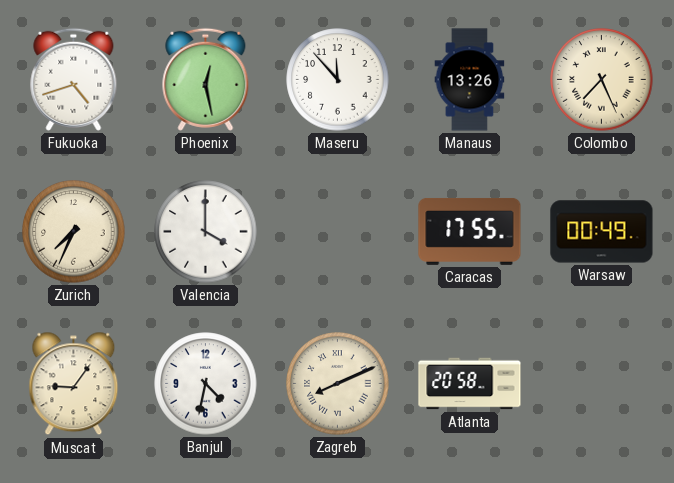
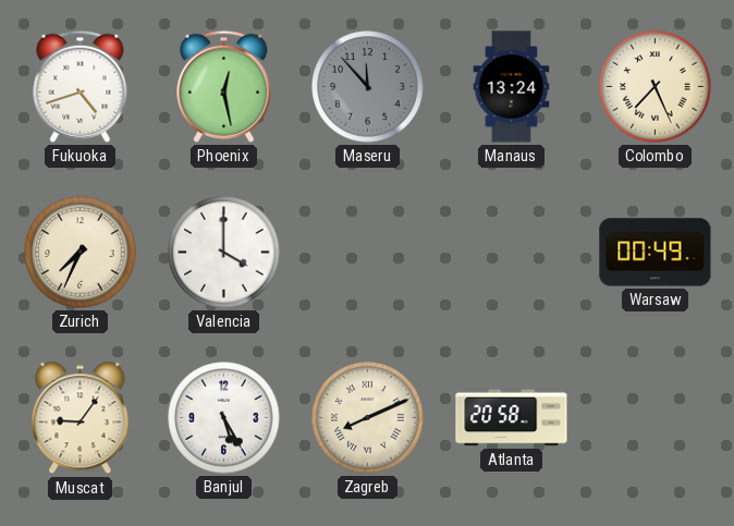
Maseru dial: white -> grey
Manaus: 13:26 -> 13:24
Caracas: 17:55 -> none
Banjul: 4:32 -> 5:25
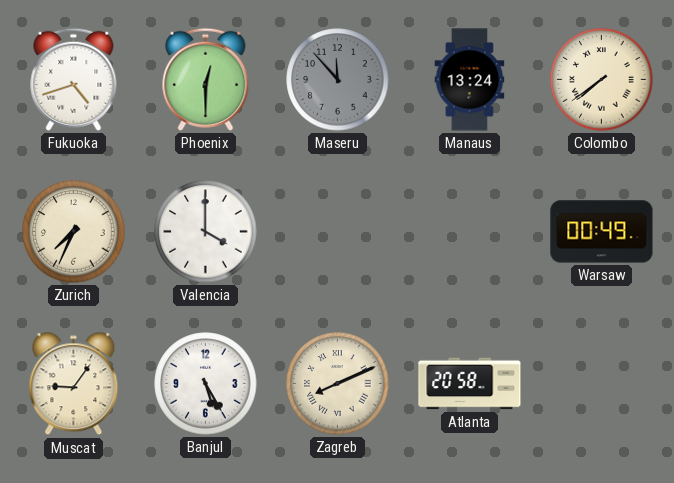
Phoenix: 12:28 -> 12:30
Colombo: 7:26 -> 7:39
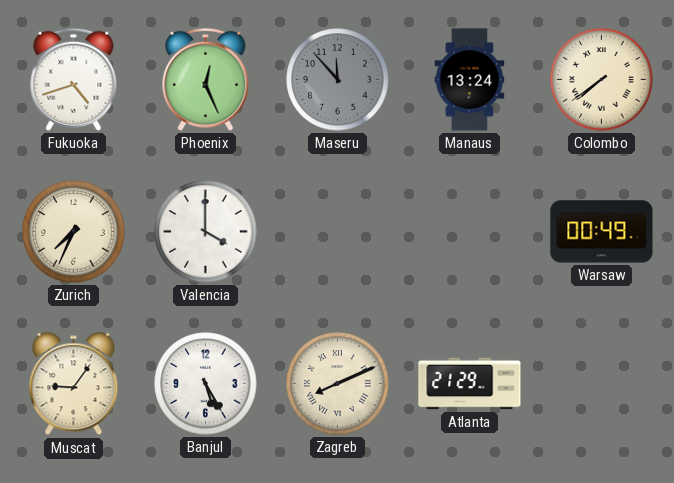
Phoenix: 12:30 -> 12:26
Atlanta: 20:58 -> 21:29
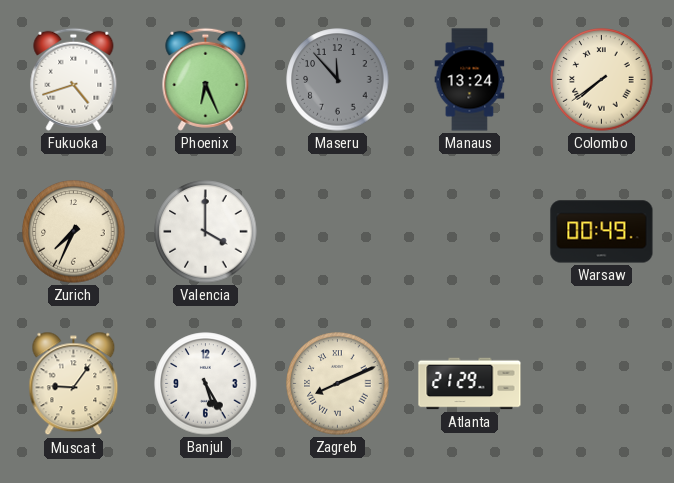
Phoenix: 12:26 -> 6:26
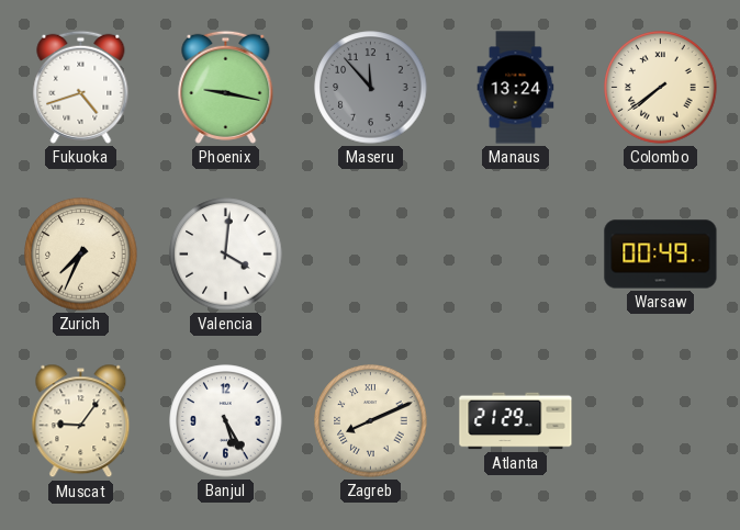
Phoenix: 6:26 -> 9:17
Valencia: 4:00 -> 4:01
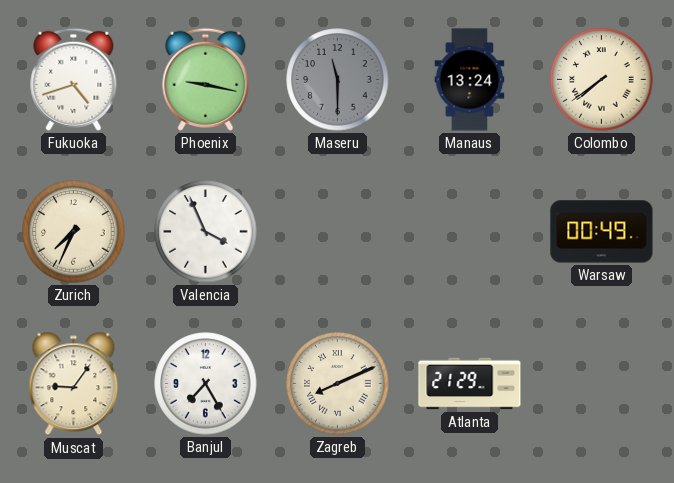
Maseru: 11:53 -> 11:30
Valencia: 4:01 -> 3:56
Banjul: 5:25 -> 7:25
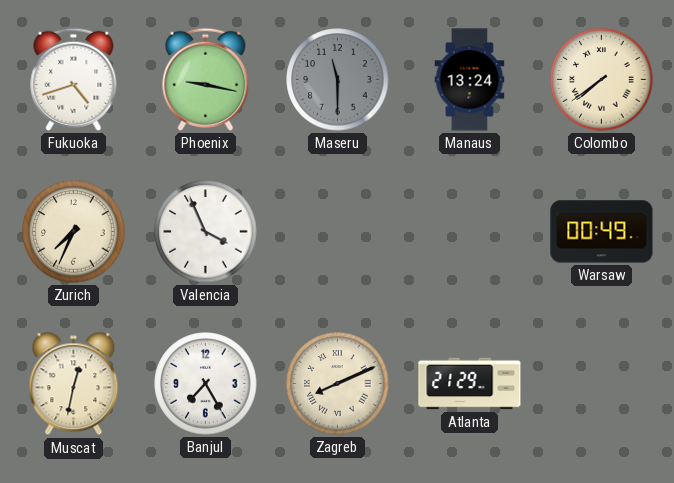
Muscat: 9:06 -> 12:32
